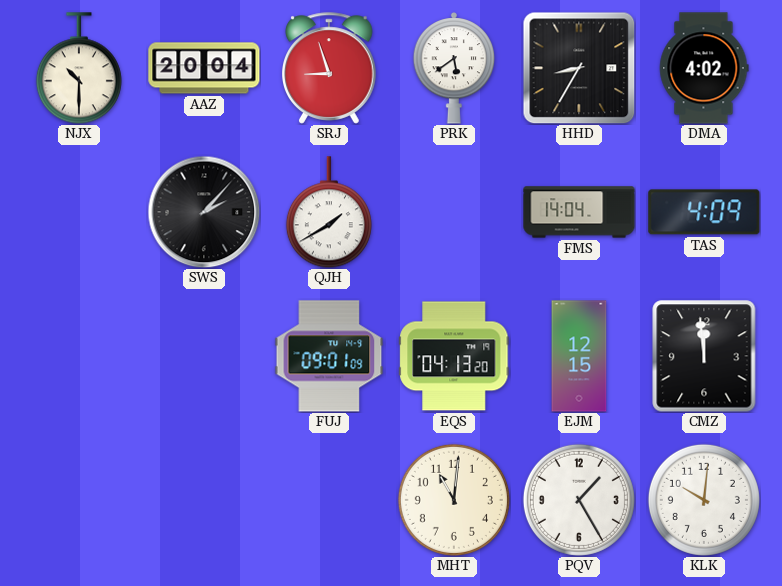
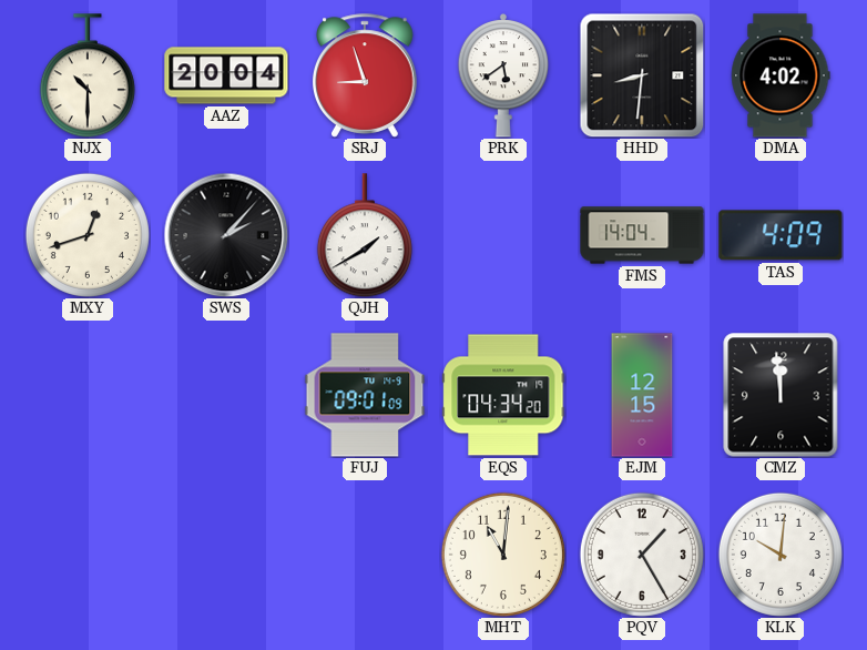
HHD: 8:35 -> 8:31
MXY: none -> 12:42
EQS: 04:13 -> 04:34
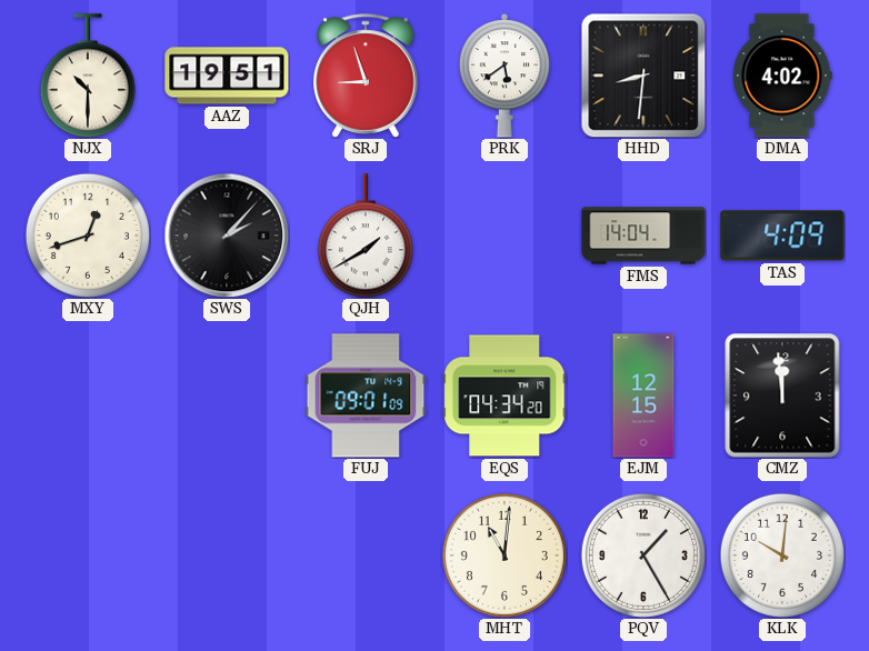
AAZ: 20:04 -> 19:51
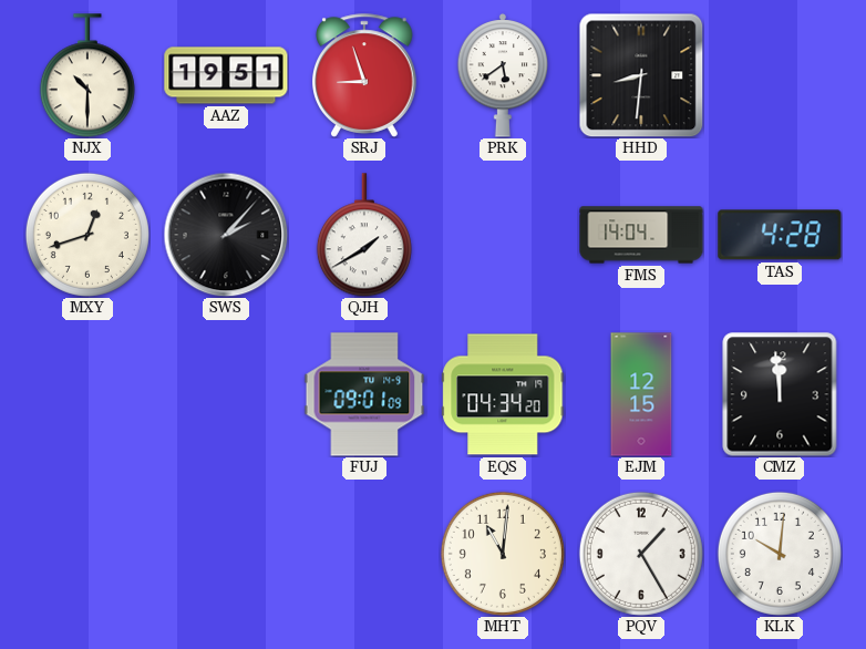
DMA: 4:02 -> none
TAS: 4:09 -> 4:28
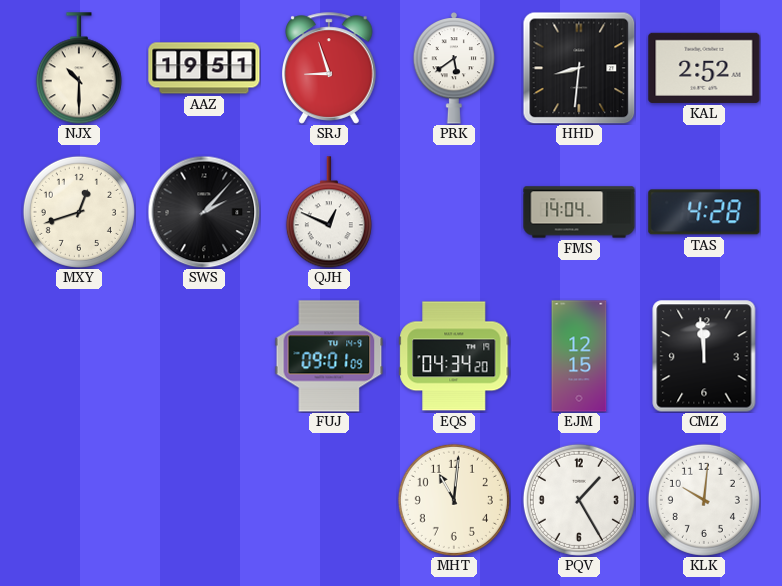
KAL: none -> 2:52
QJH: 1:40 -> 12:49
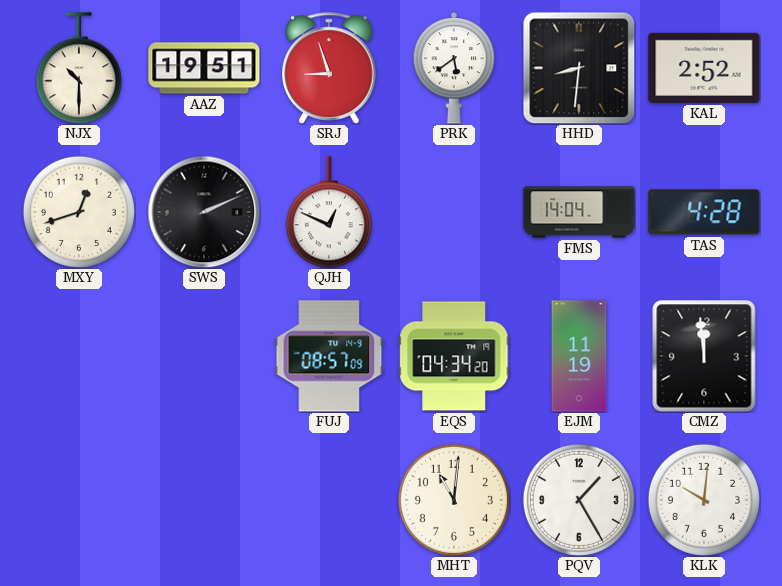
SWS: 2:07 -> 2:11
FUJ: 09:01 -> 08:57
EJM: 12:15 -> 11:19
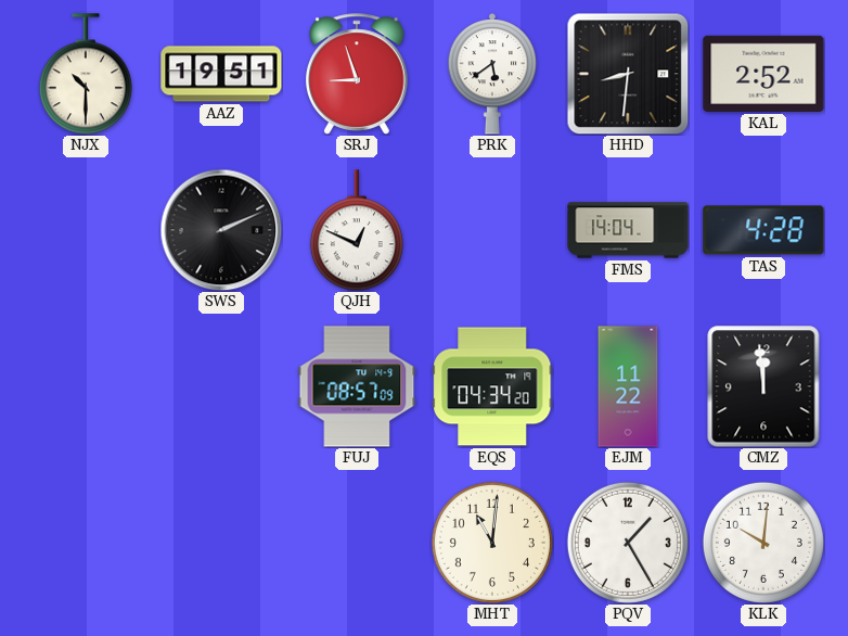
MXY: 12:42 -> none
EJM: 11:19 -> 11:22
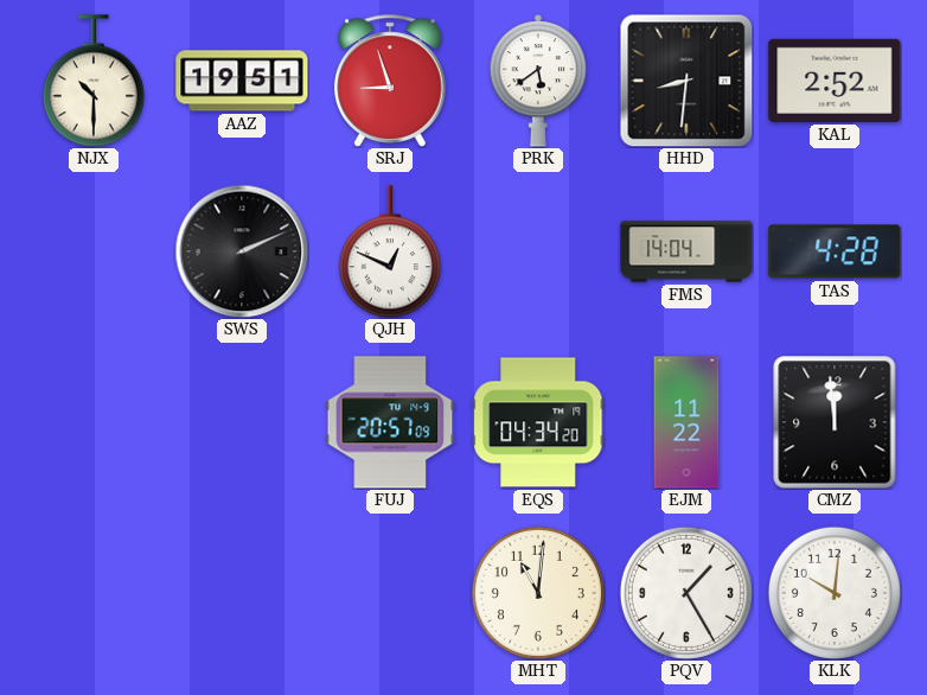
FUJ: 08:57 -> 20:57
